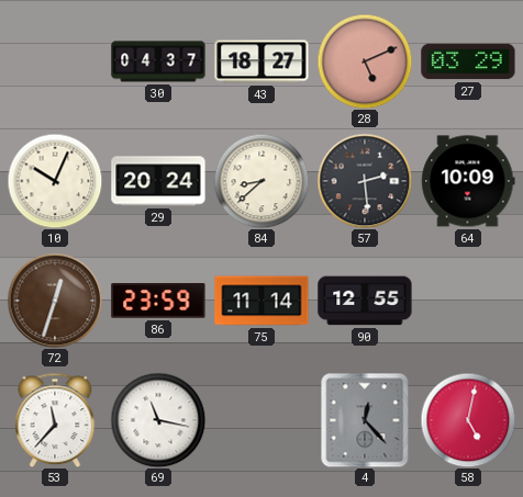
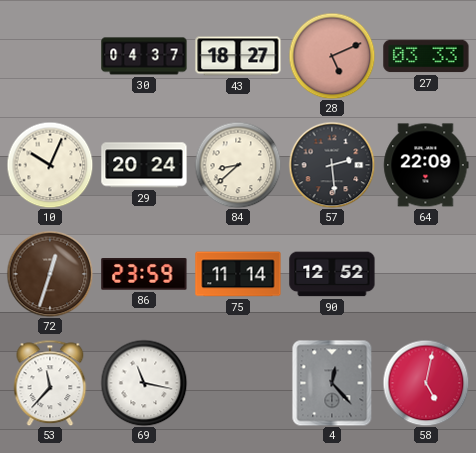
27: 03:29 -> 03:33
64: 10:09 -> 22:09
90: 12:55 -> 12:52
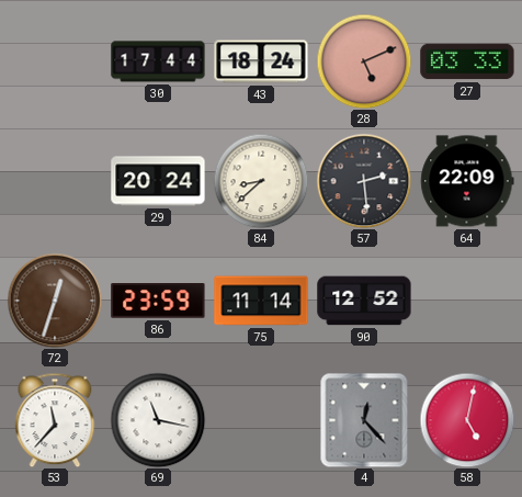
30: 04:37 -> 17:44
43: 18:27 -> 18:24
10: 10:04 -> none
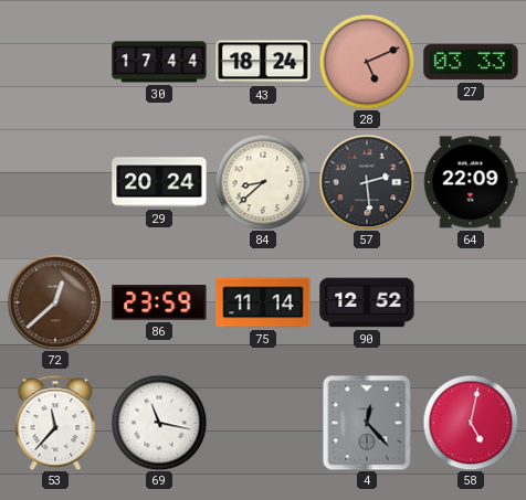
72: 12:33 -> 12:38
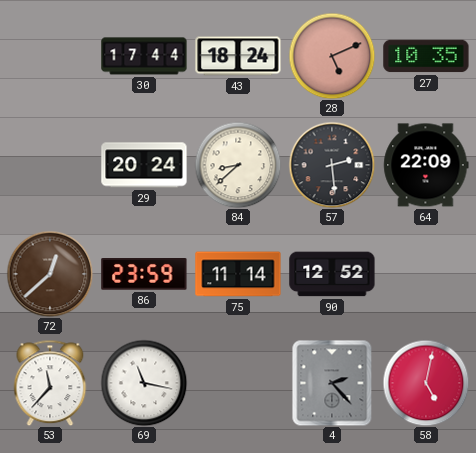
27: 03:33 -> 10:35
4: 12:23 -> 2:23
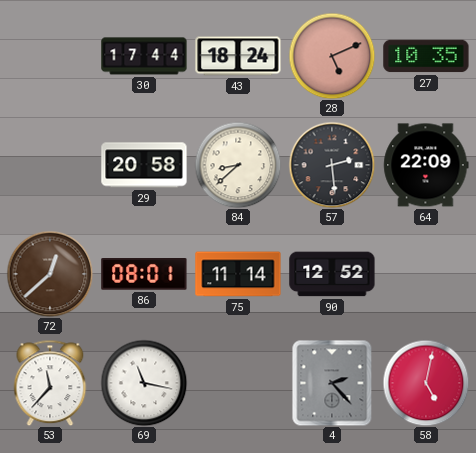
29: 20:24 -> 20:58
86: 23:59 -> 08:01
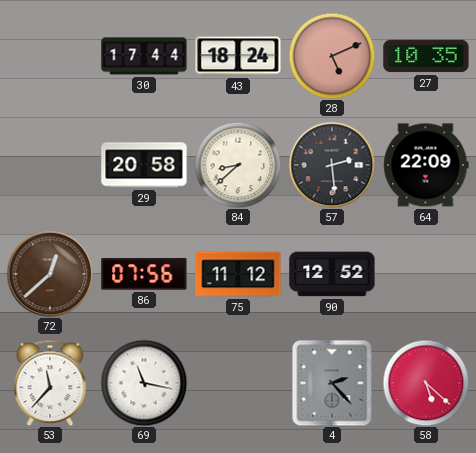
86: 08:01 -> 07:56
75: 11:14 -> 11:12
58: 5:02 -> 5:22
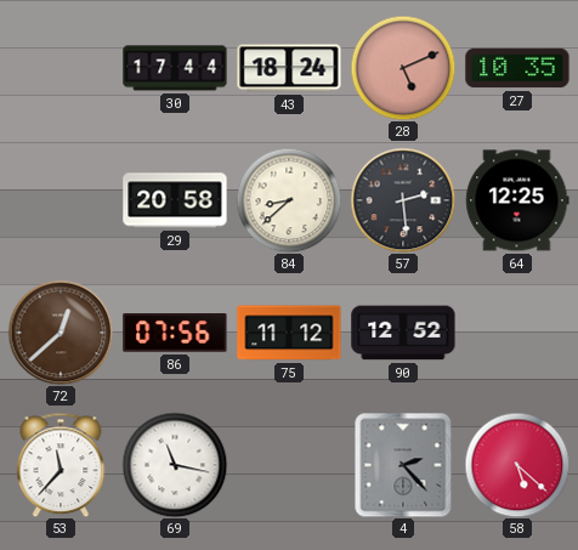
64: 22:09 -> 12:25
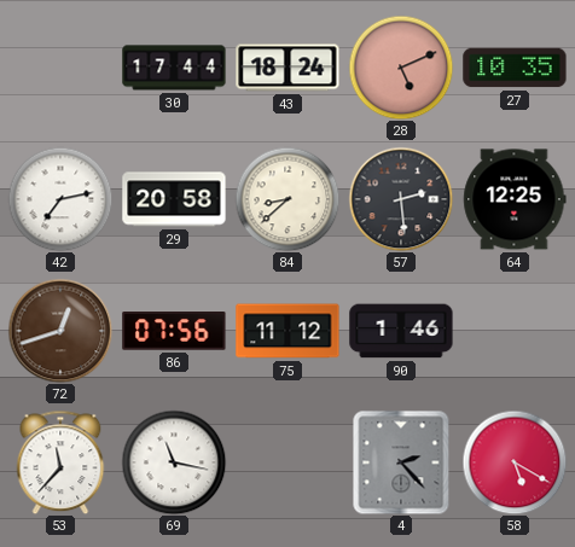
42: none -> 7:13
72: 12:38 -> 12:42
90: 12:52 -> 1:46
58: 5:22 -> 5:20
